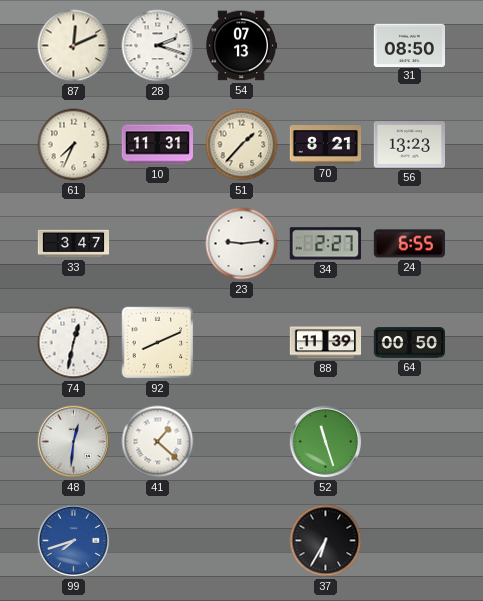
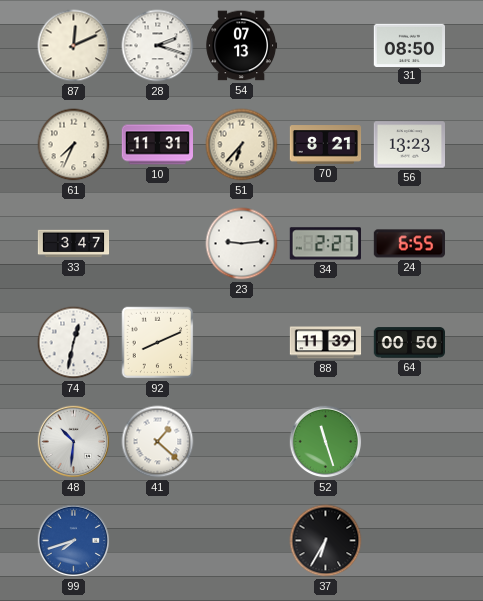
51: 1:37 -> 6:37
48: 12:31 -> 10:31
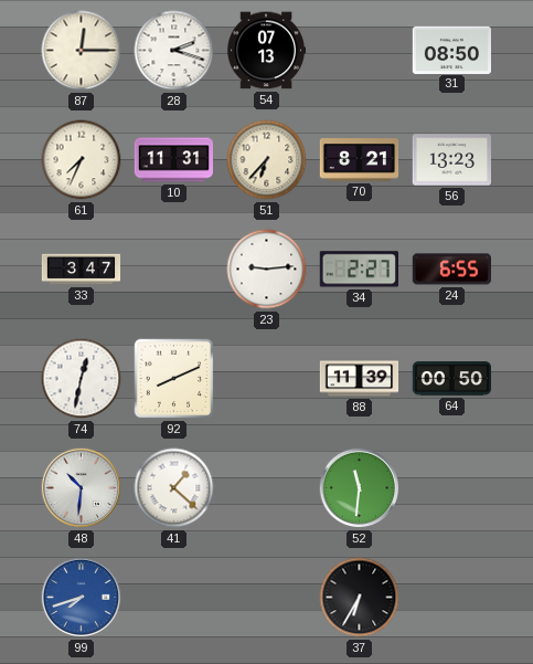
87: 12:11 -> 12:15
52: 11:27 -> 11:31
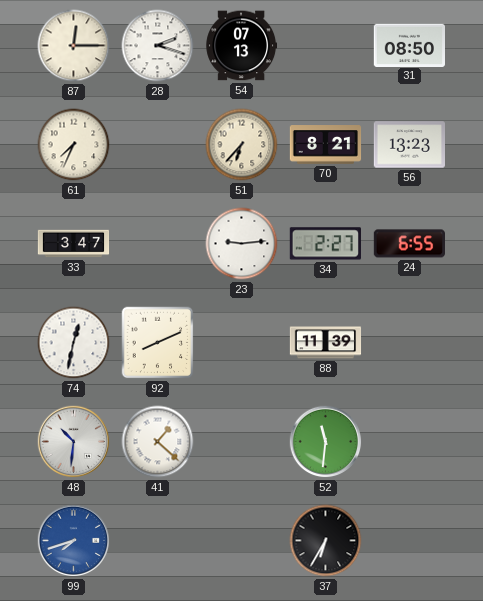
10: 11:31 -> none
64: 00:50 -> none
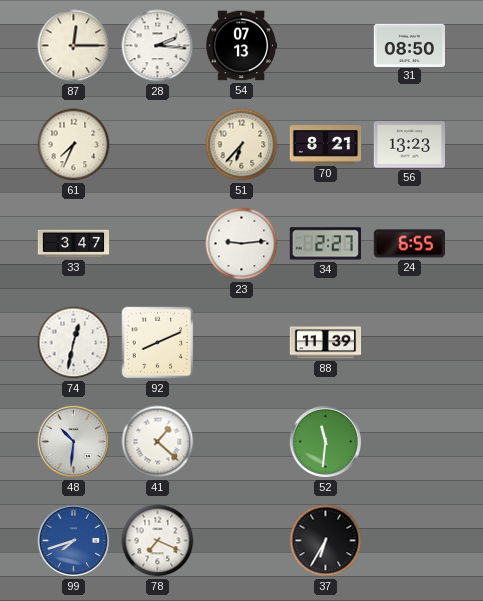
28: 2:18 -> 2:16
78: none -> 7:19
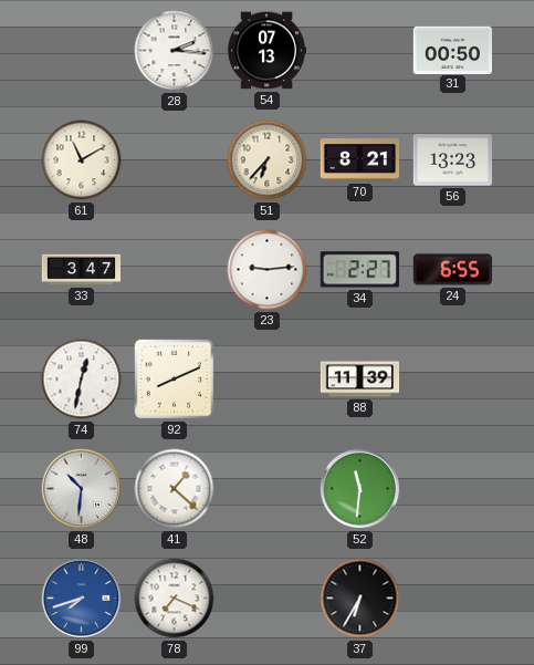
87: 12:15 -> none
31: 08:50 -> 00:50
61: 7:34 -> 11:10
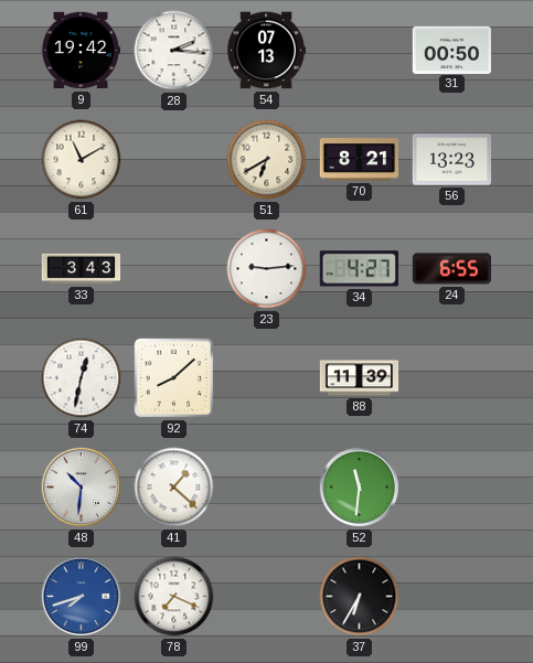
9: none -> 19:42
51: 6:37 -> 6:40
33: 3:47 -> 3:43
34: 2:27 -> 4:27
92: 8:11 -> 8:08
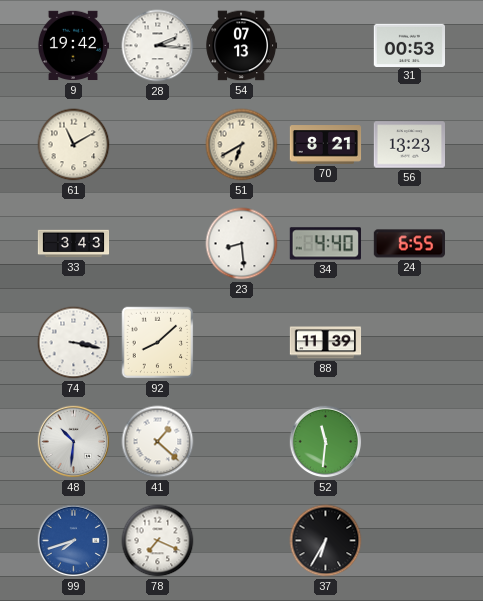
31: 00:50 -> 00:53
23: 9:14 -> 8:29
34: 4:27 -> 4:40
74: 12:32 -> 3:17
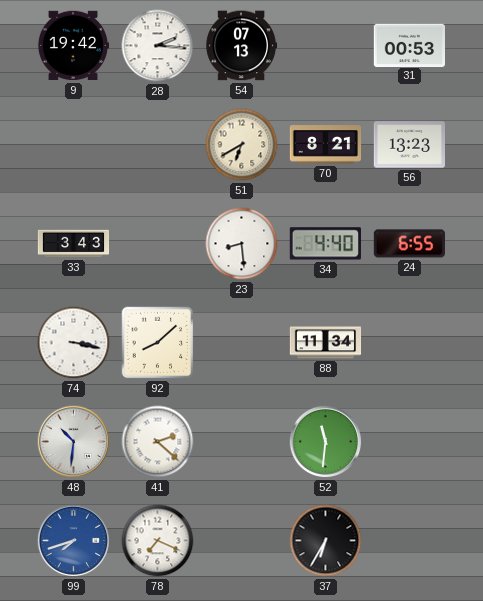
61: 11:10 -> none
88: 11:39 -> 11:34
41: 1:22 -> 2:22
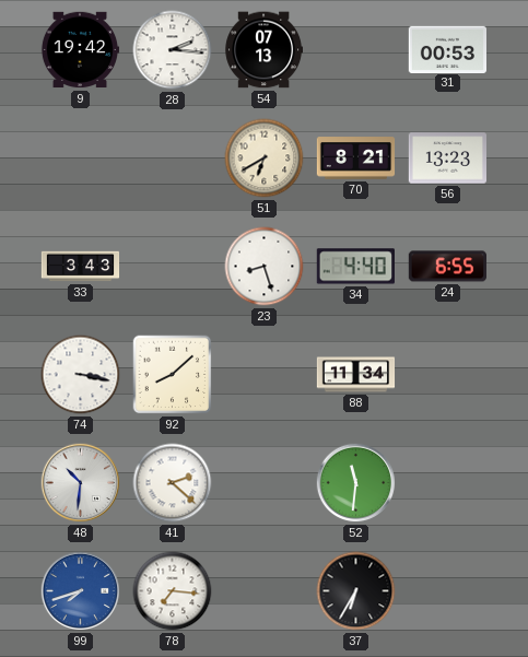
23: 8:29 -> 8:27
78: 7:19 -> 7:16
